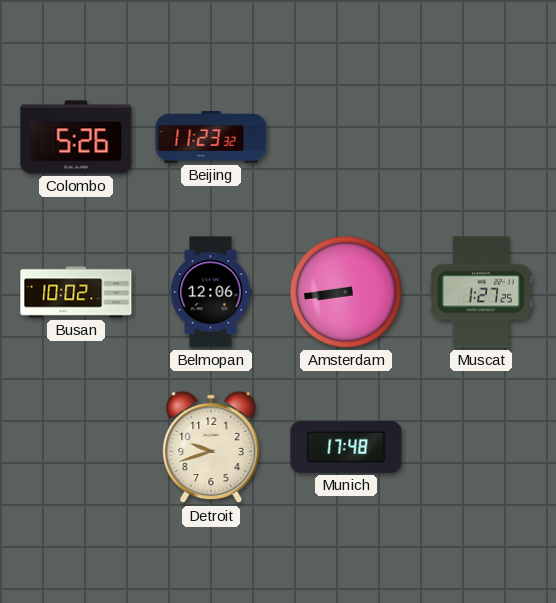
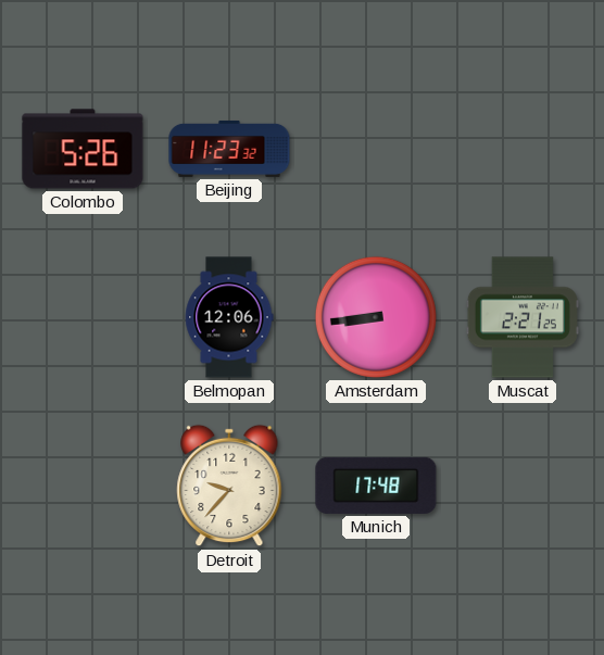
Busan: 10:02 -> none
Muscat: 1:27 -> 2:21
Detroit: 9:42 -> 9:37
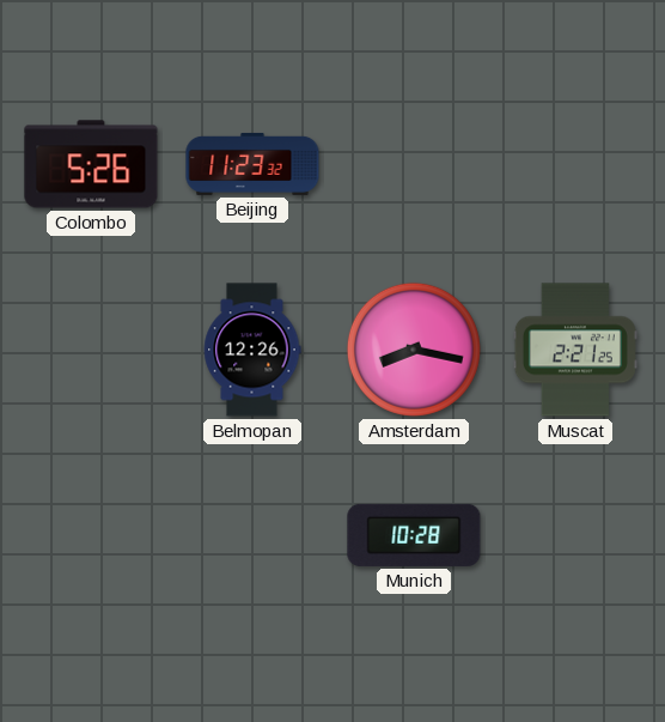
Belmopan: 12:06 -> 12:26
Amsterdam: 8:44 -> 8:17
Detroit: 9:37 -> none
Munich: 17:48 -> 10:28
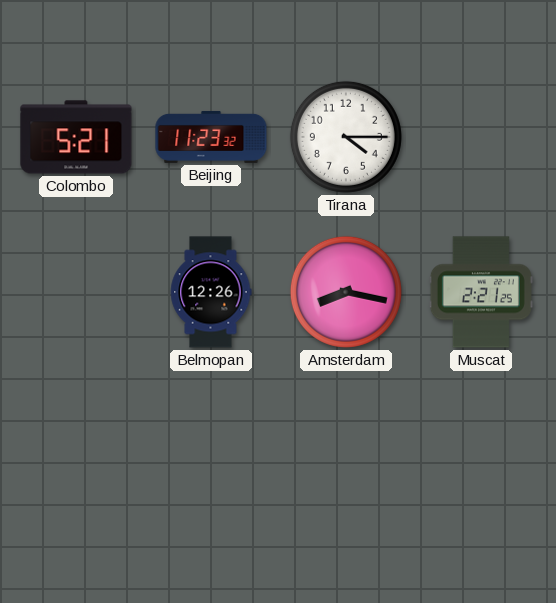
Colombo: 5:26 -> 5:21
Tirana: none -> 4:15
Munich: 10:28 -> none
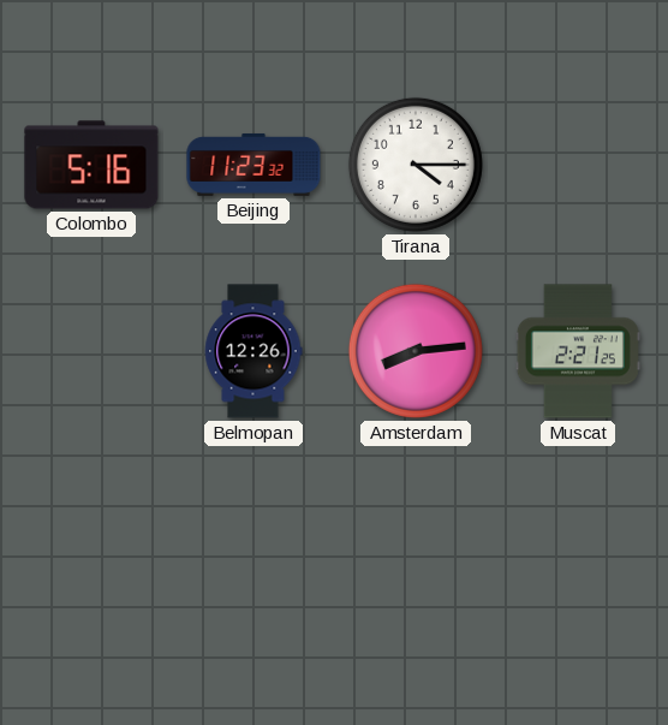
Colombo: 5:21 -> 5:16
Amsterdam: 8:17 -> 8:14
